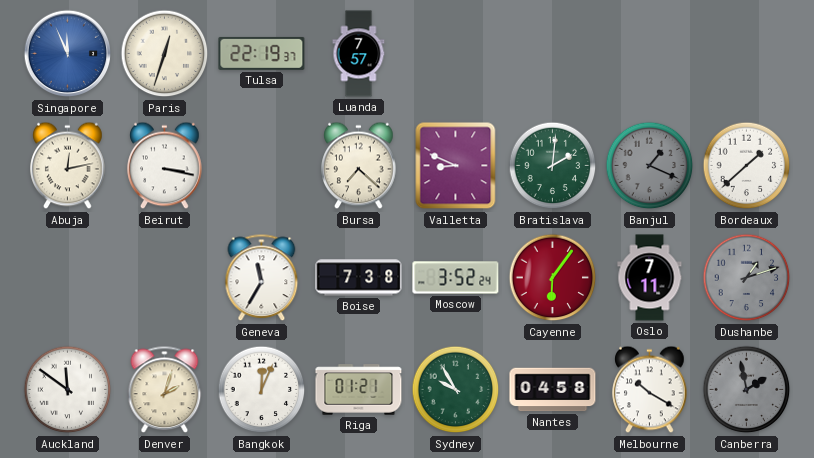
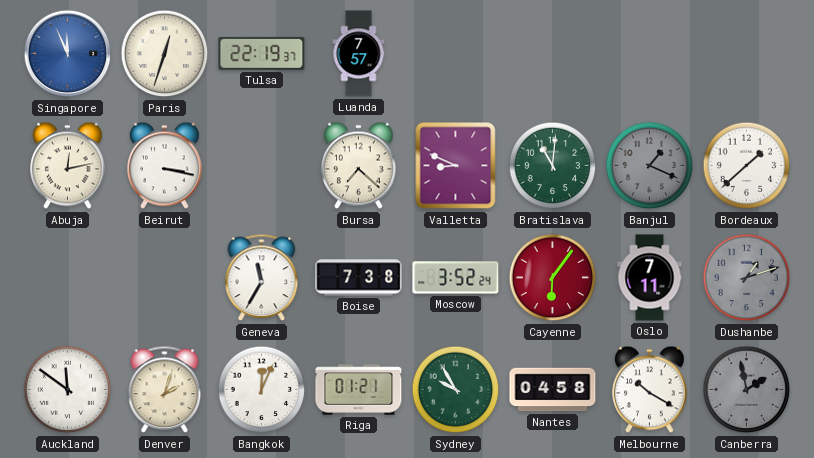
Bratislava: 2:01 -> 11:01
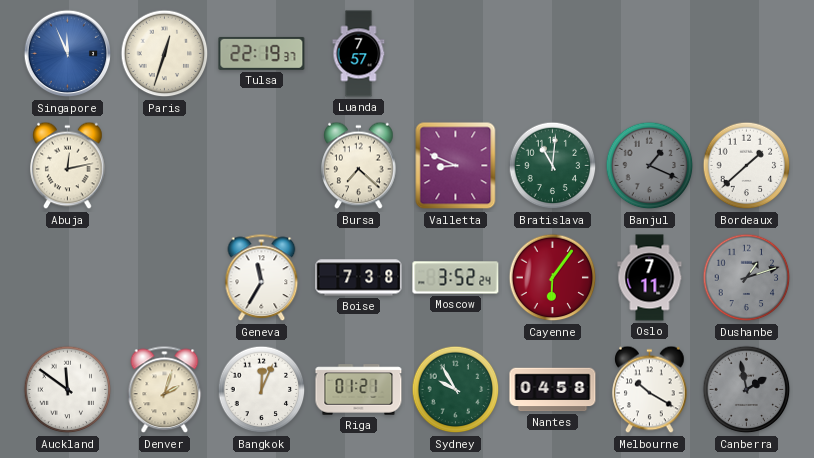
Beirut: 3:17 -> none
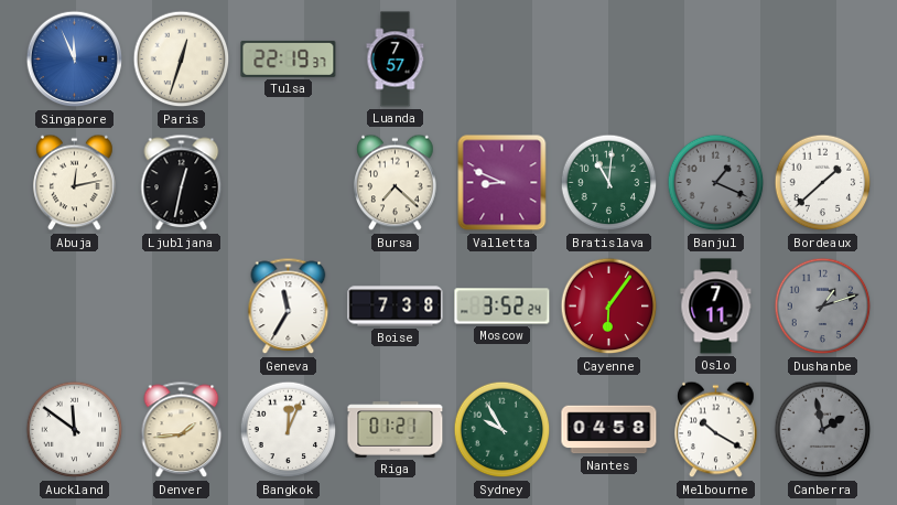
Ljubljana: none -> 12:32
Denver: 2:03 -> 1:44
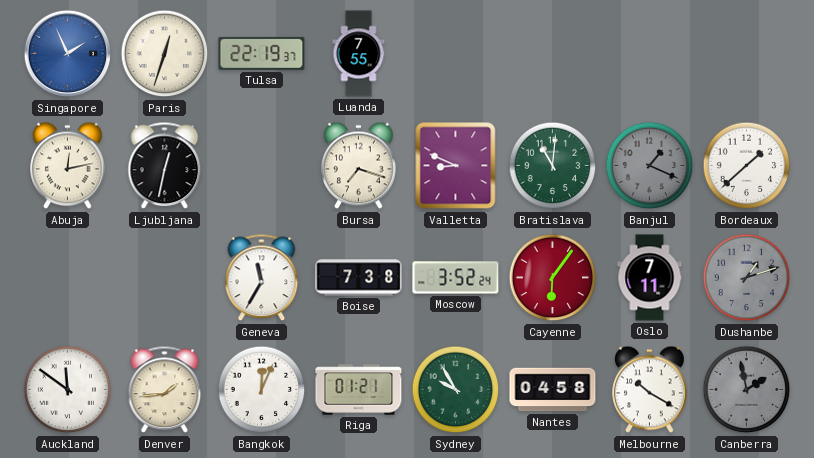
Singapore: 11:56 -> 1:56
Luanda: 7:57 -> 7:55
Bursa: 7:22 -> 7:18
